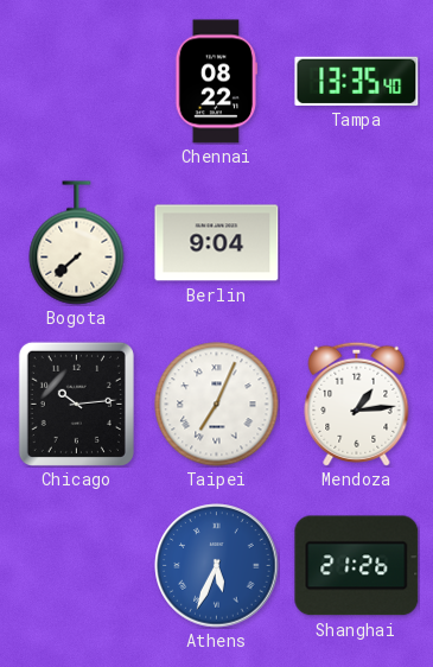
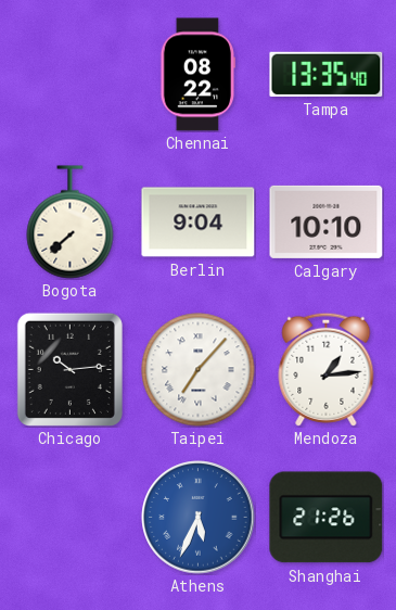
Calgary: none -> 10:10
Taipei: 7:04 -> 7:07
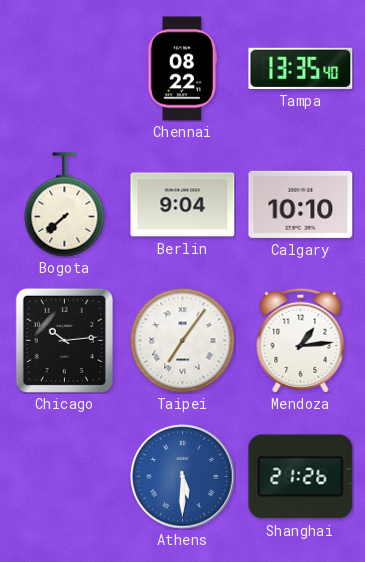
Taipei: 7:07 -> 7:06
Athens: 5:34 -> 5:30
